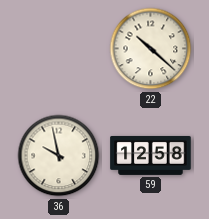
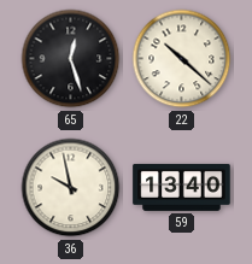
65: none -> 12:27
59: 12:58 -> 13:40
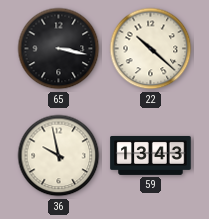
65: 12:27 -> 3:17
59: 13:40 -> 13:43
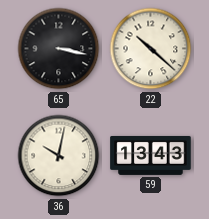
36: 9:58 -> 10:02
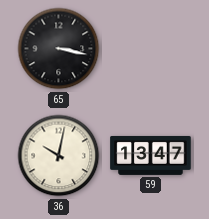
22: 10:22 -> none
59: 13:43 -> 13:47
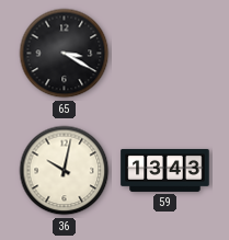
65: 3:17 -> 3:20
59: 13:47 -> 13:43
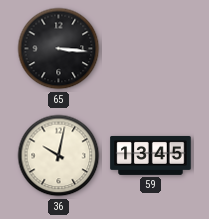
65: 3:20 -> 3:16
59: 13:43 -> 13:45
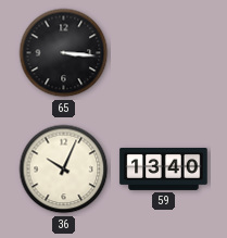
36: 10:02 -> 10:04
59: 13:45 -> 13:40
